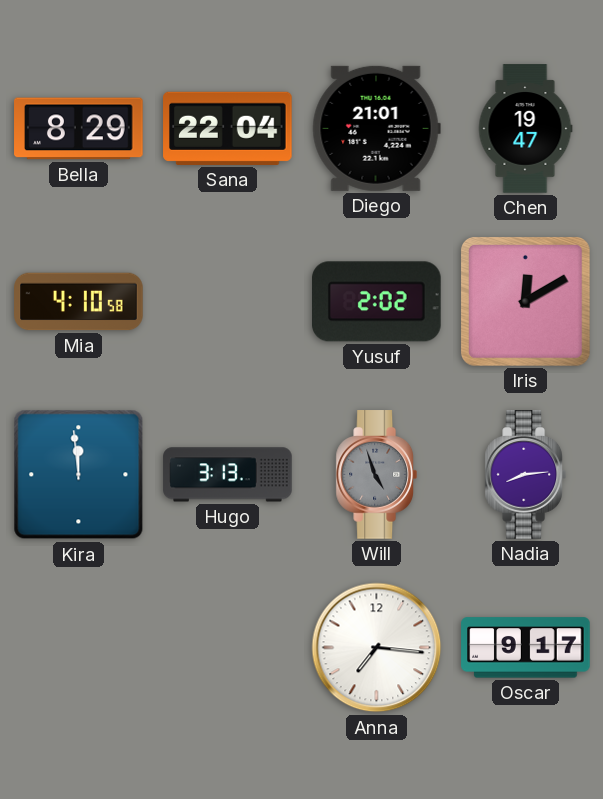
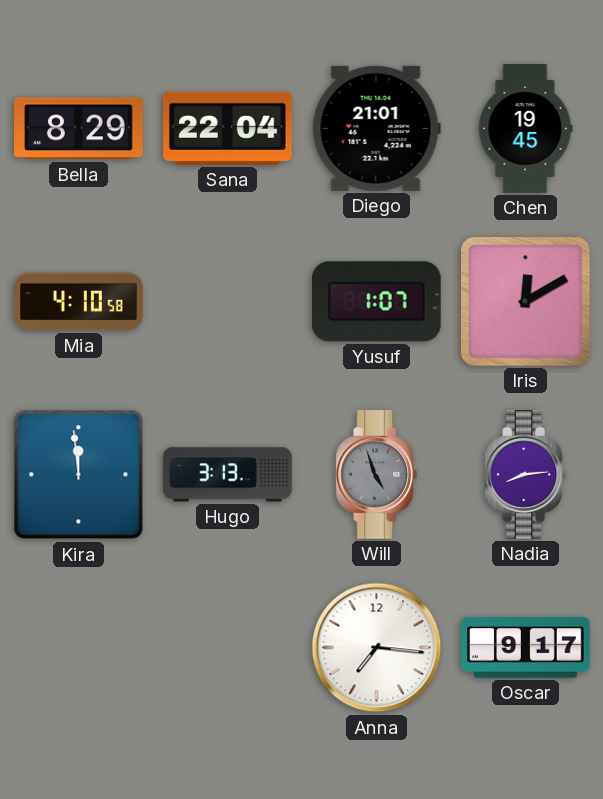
Chen: 19:47 -> 19:45
Yusuf: 2:02 -> 1:07
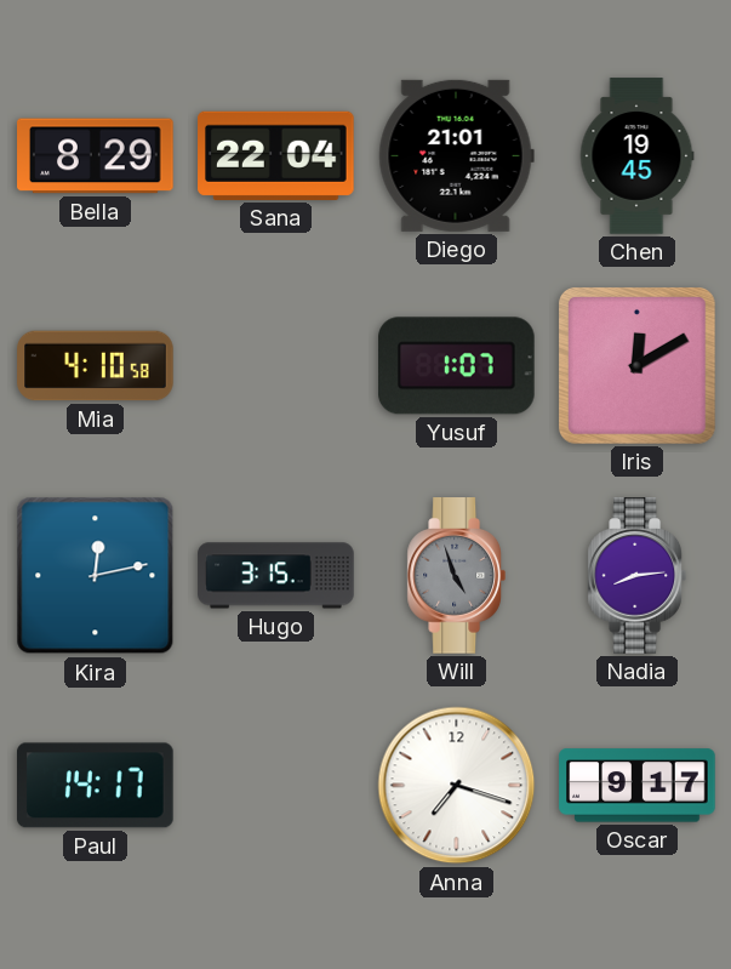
Kira: 11:59 -> 12:13
Hugo: 3:13 -> 3:15
Paul: none -> 14:17
Anna: 7:16 -> 7:18
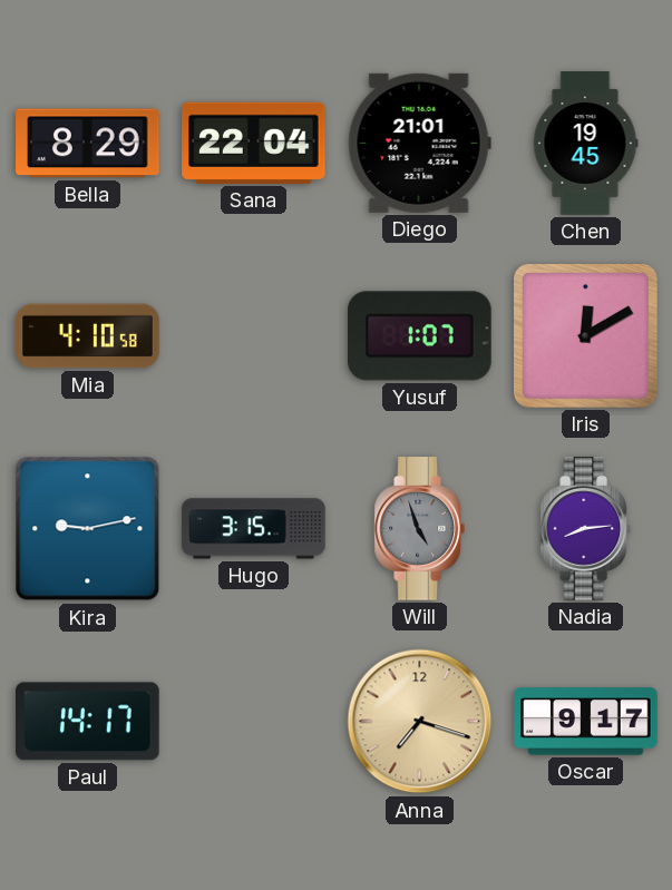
Kira: 12:13 -> 9:13
Anna dial: white -> champagne
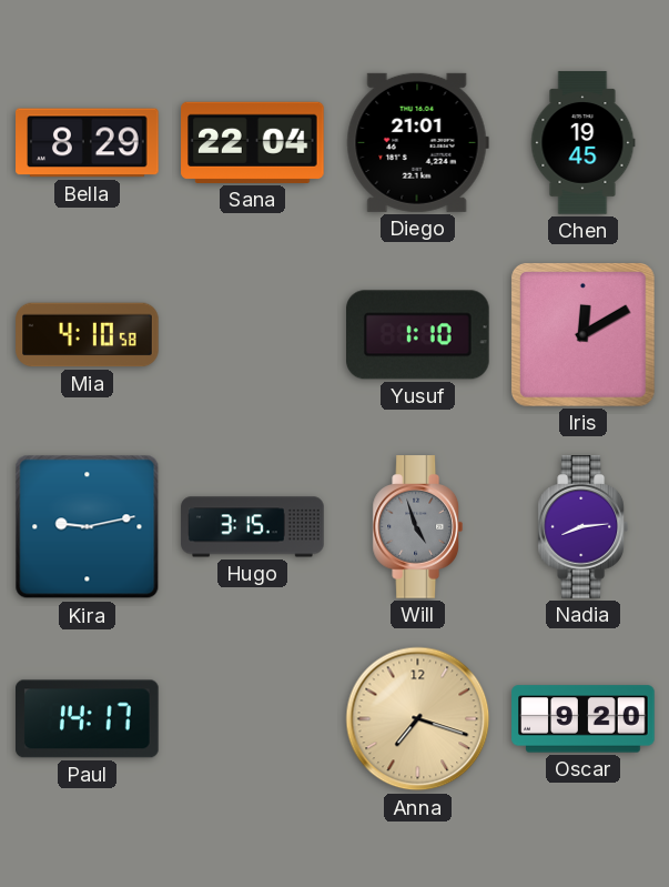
Yusuf: 1:07 -> 1:10
Oscar: 9:17 -> 9:20
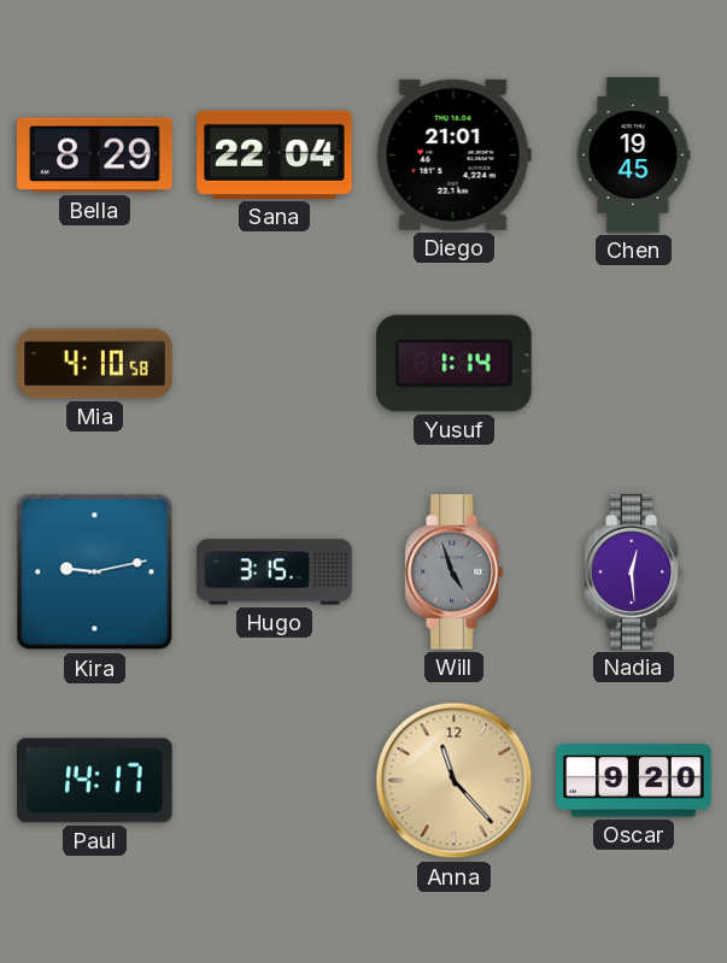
Yusuf: 1:10 -> 1:14
Iris: 12:10 -> none
Nadia: 8:14 -> 12:29
Anna: 7:18 -> 11:23
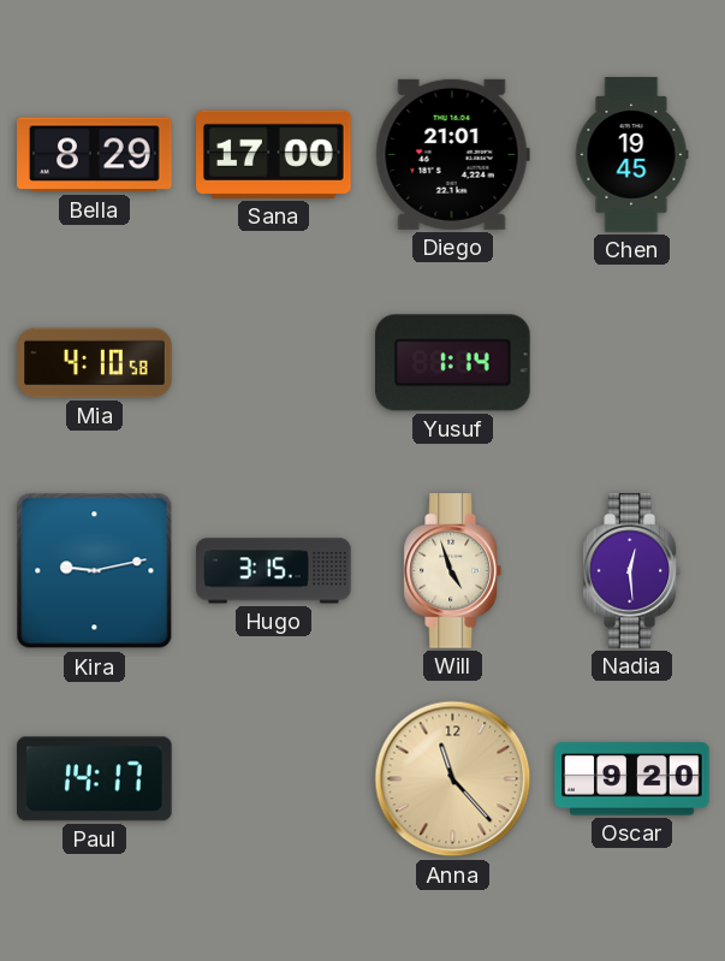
Sana: 22:04 -> 17:00
Will dial: grey -> cream
